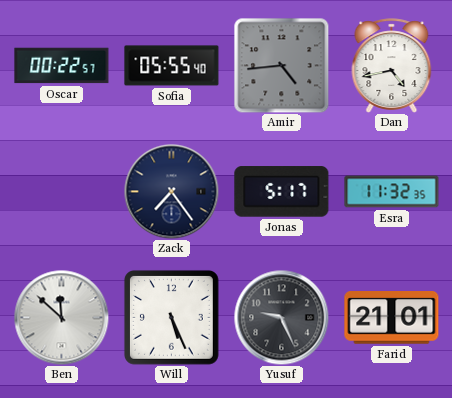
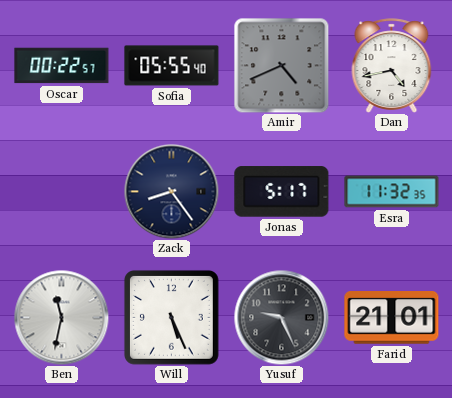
Amir: 4:44 -> 4:41
Zack: 7:24 -> 8:24
Ben: 11:52 -> 11:32
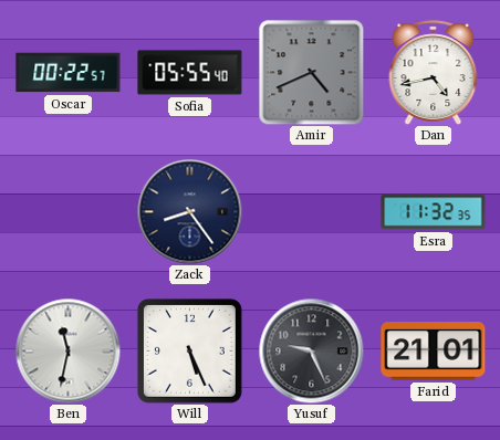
Jonas: 5:17 -> none
